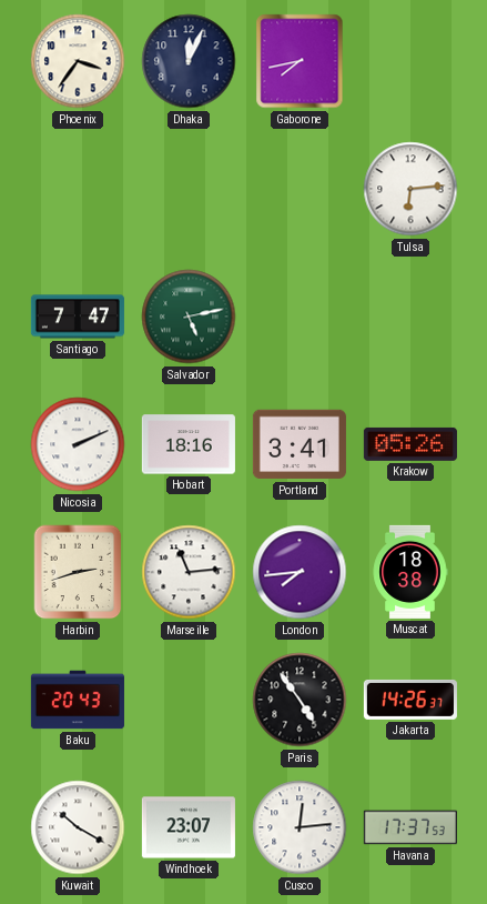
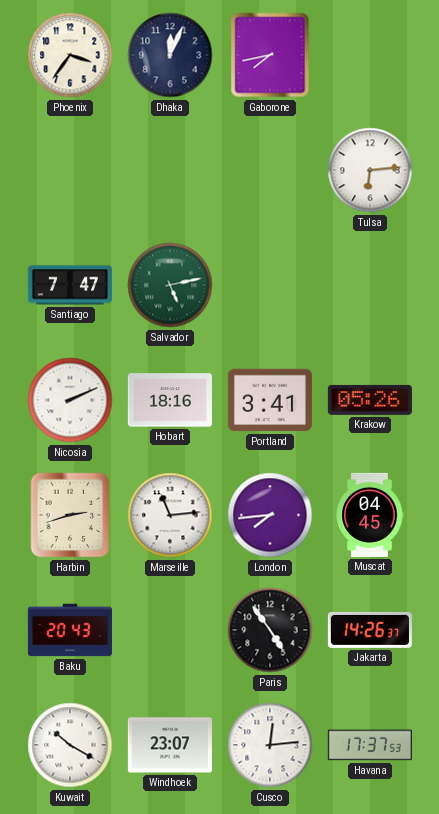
Muscat: 18:38 -> 04:45
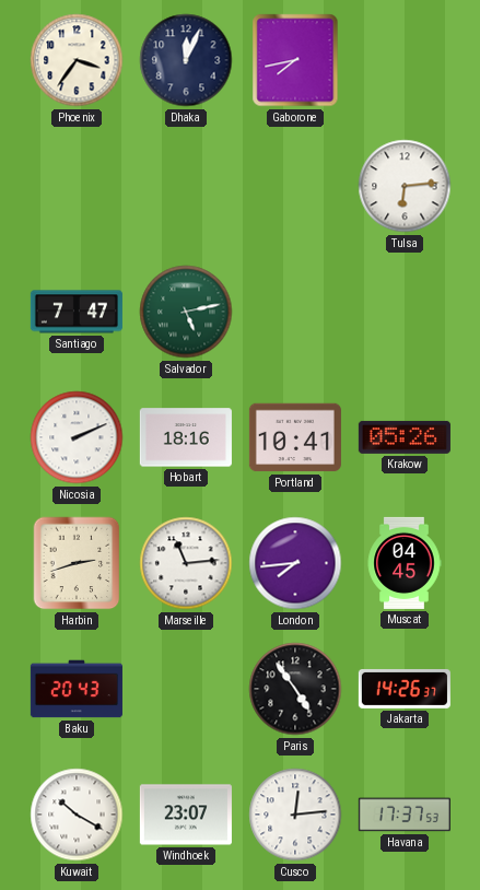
Portland: 3:41 -> 10:41
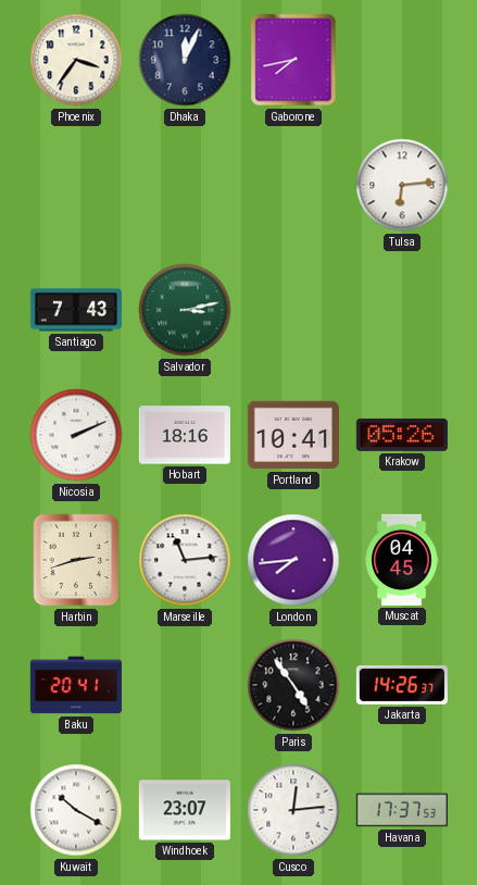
Santiago: 7:47 -> 7:43
Salvador: 5:13 -> 3:13
Baku: 20:43 -> 20:41
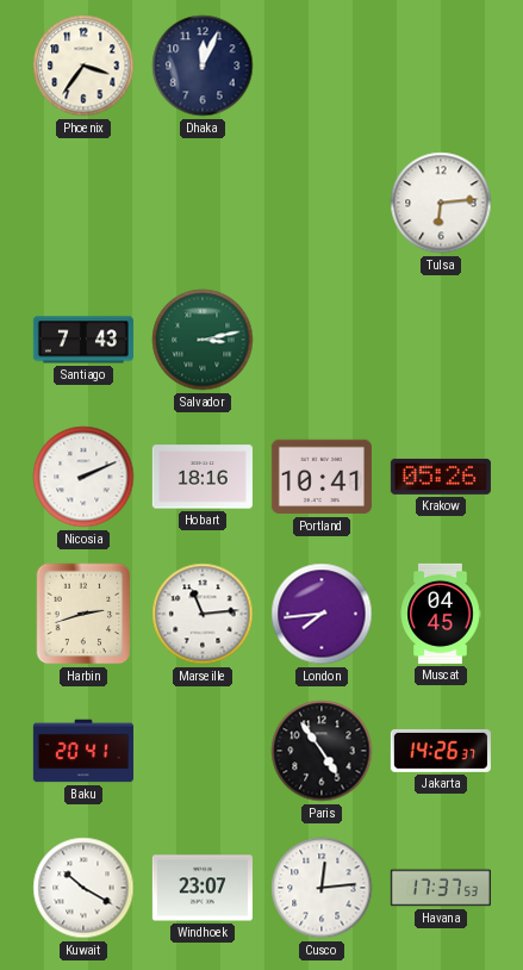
Gaborone: 7:43 -> none
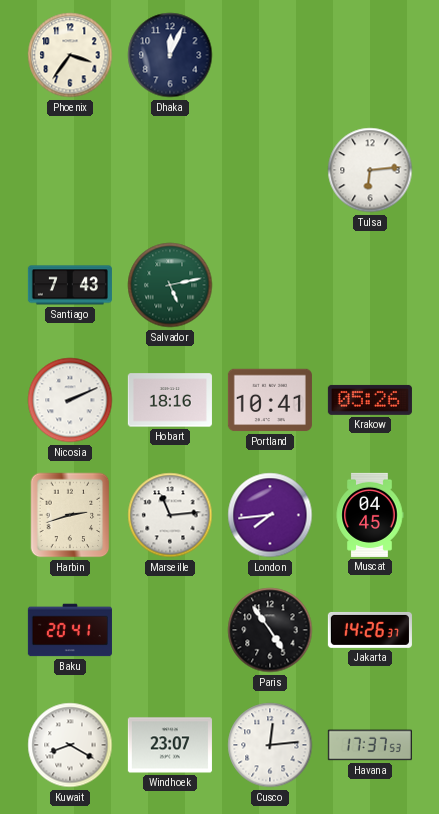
Salvador: 3:13 -> 5:13
Kuwait: 10:20 -> 8:20
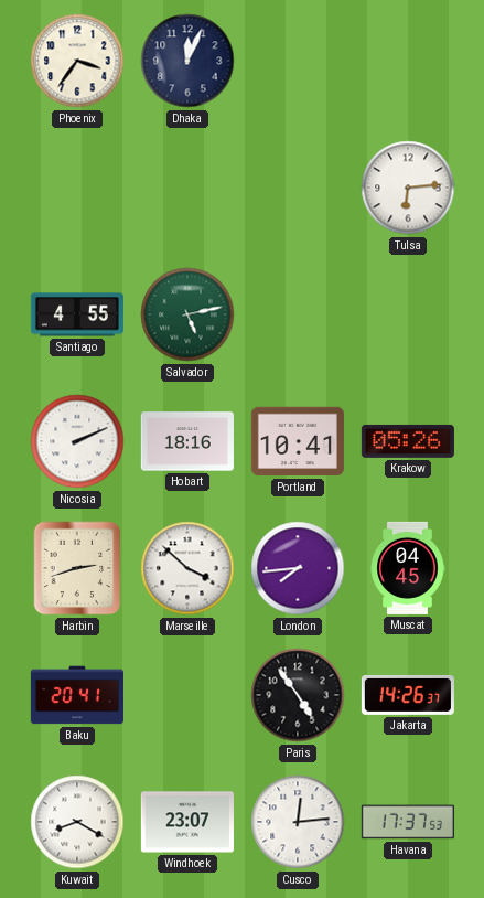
Santiago: 7:43 -> 4:55
Marseille: 11:14 -> 3:52
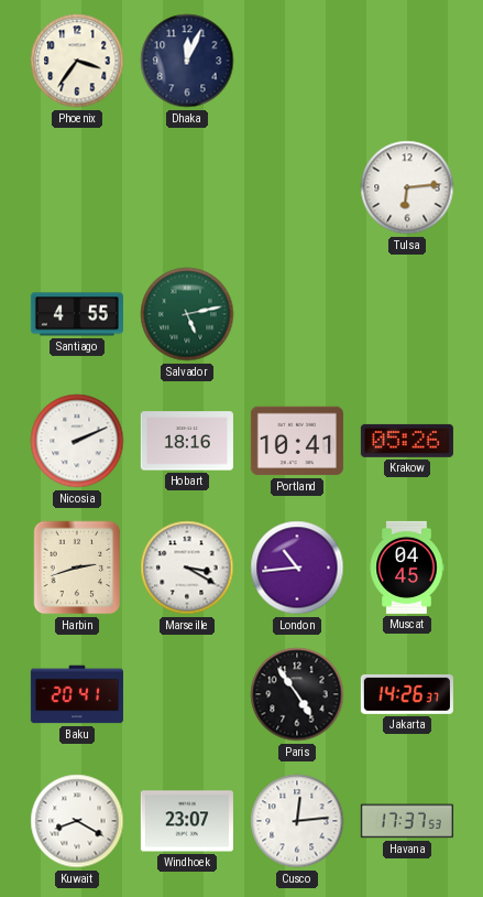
Marseille: 3:52 -> 3:20
London: 7:44 -> 10:44
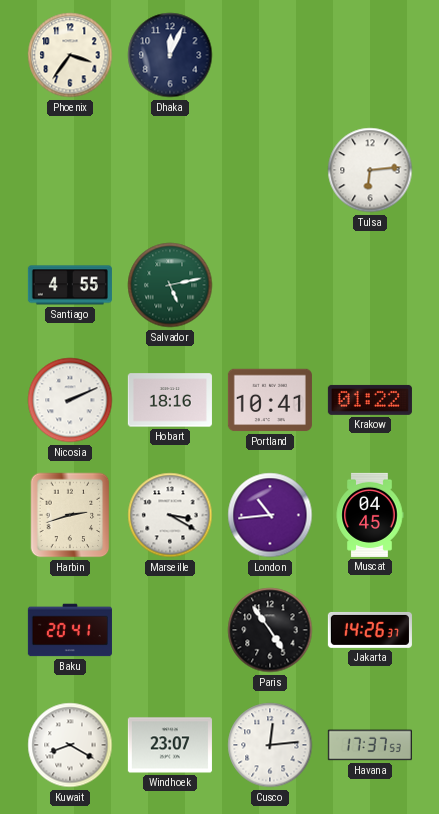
Krakow: 05:26 -> 01:22
